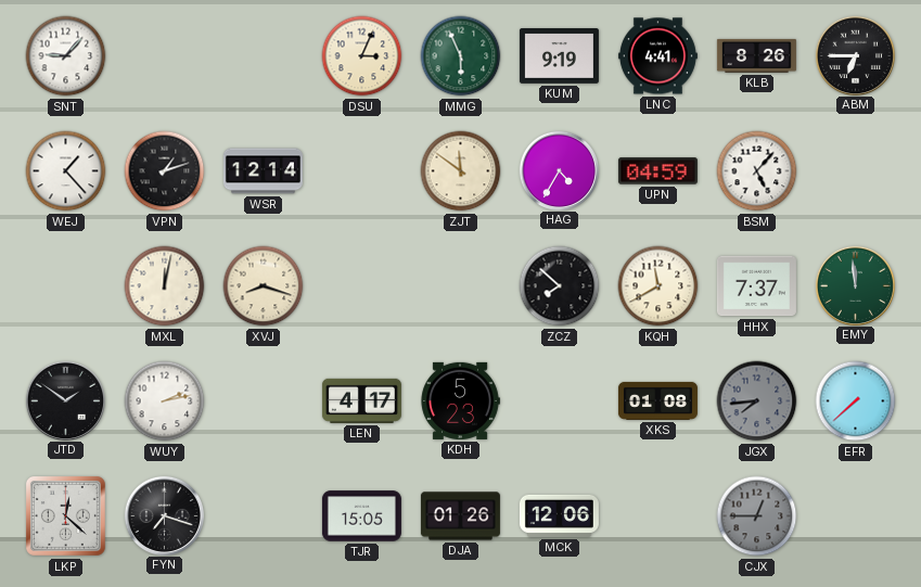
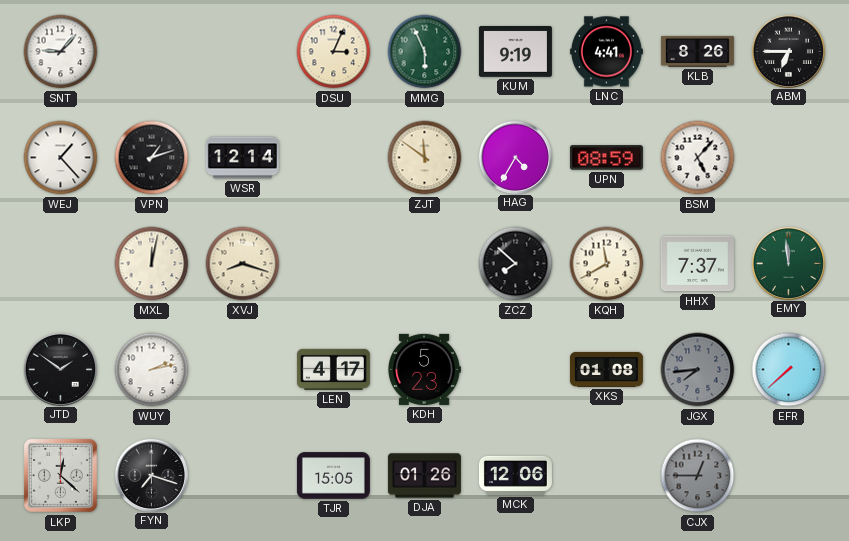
UPN: 04:59 -> 08:59
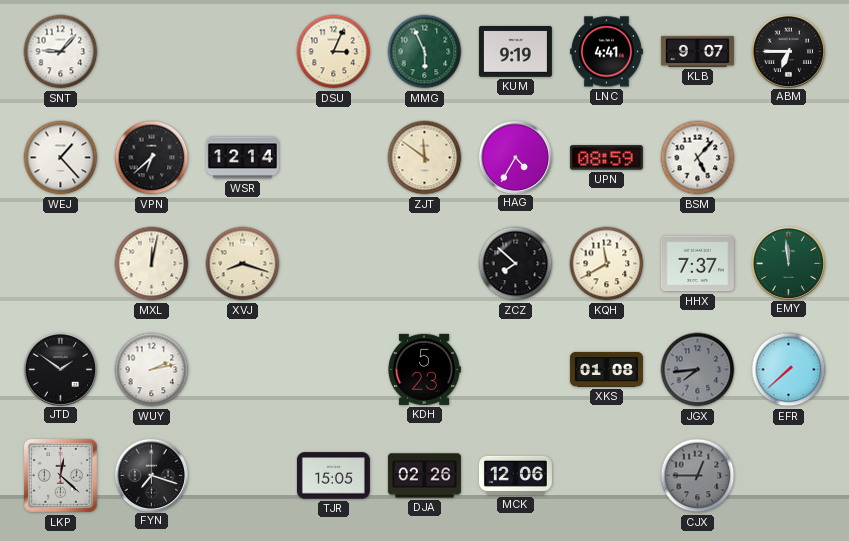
KLB: 8:26 -> 9:07
VPN: 1:12 -> 6:38
LEN: 4:17 -> none
DJA: 01:26 -> 02:26
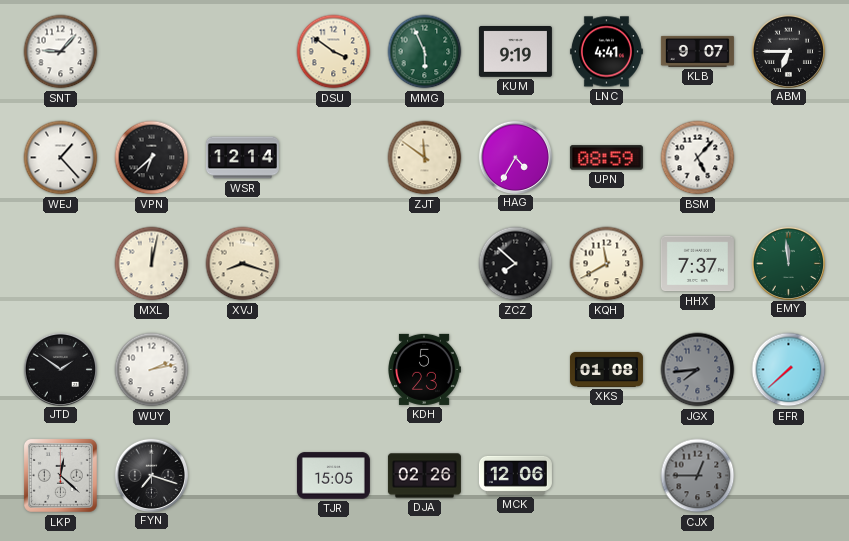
DSU: 3:04 -> 3:51
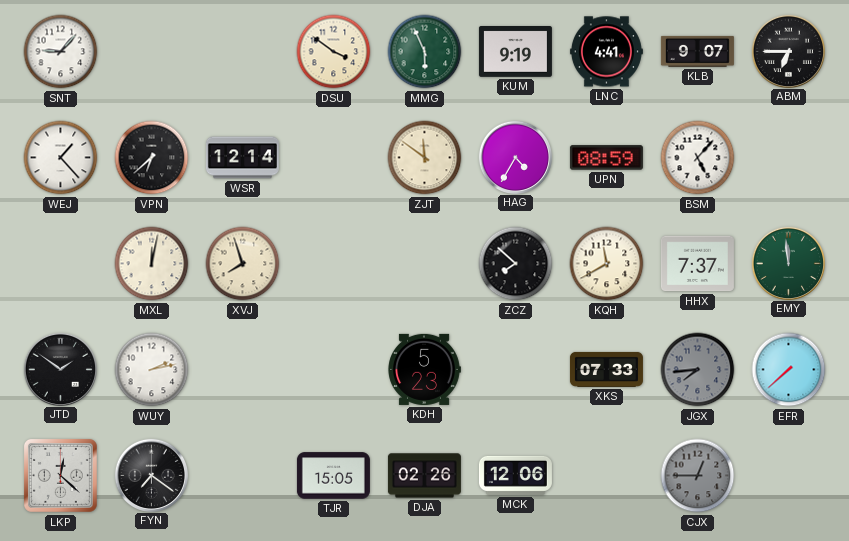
XVJ: 8:18 -> 7:57
XKS: 01:08 -> 07:33
FYN: 7:18 -> 7:21
